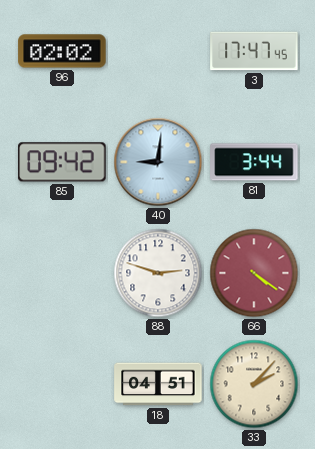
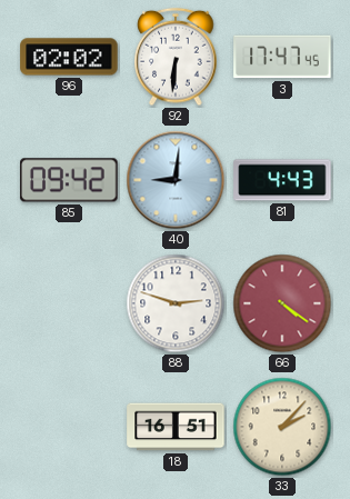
92: none -> 6:31
81: 3:44 -> 4:43
18: 04:51 -> 16:51
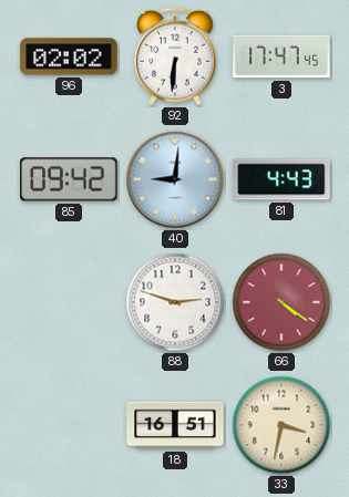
33: 2:07 -> 3:32
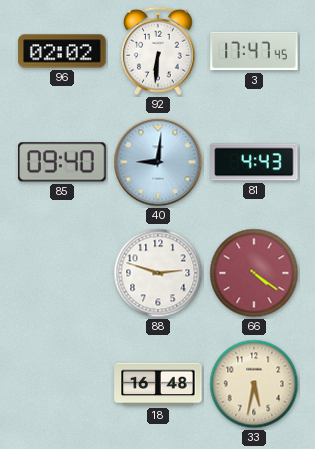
85: 09:42 -> 09:40
18: 16:51 -> 16:48
33: 3:32 -> 5:32
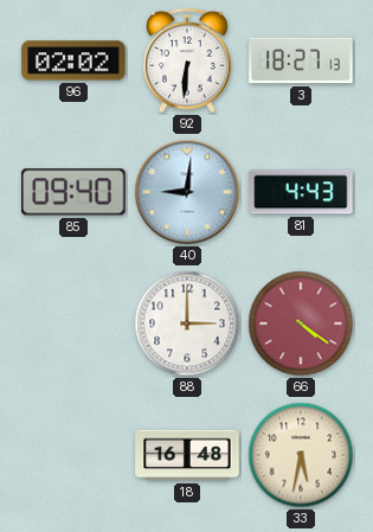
3: 17:47 -> 18:27
88: 2:48 -> 3:00
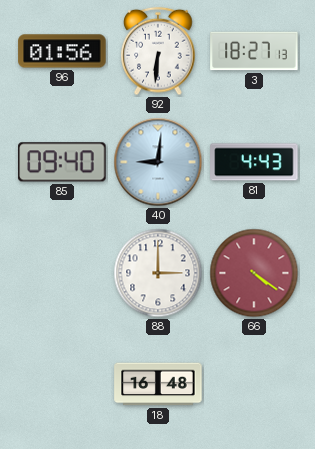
96: 02:02 -> 01:56
33: 5:32 -> none
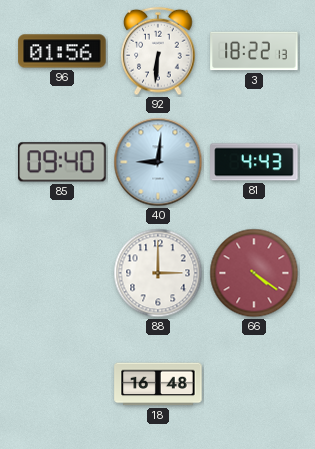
3: 18:27 -> 18:22
